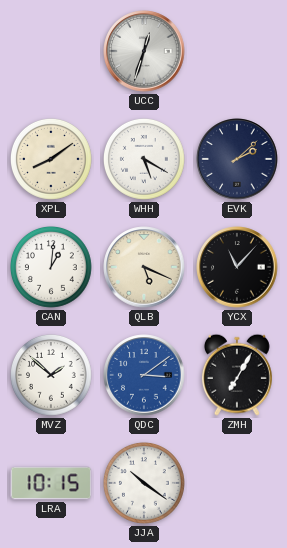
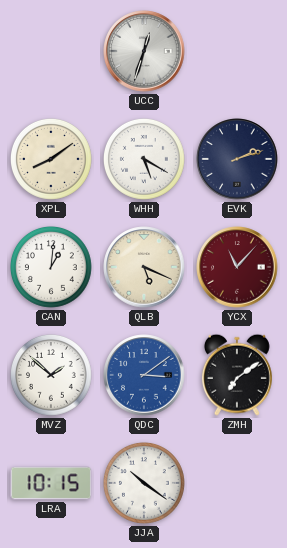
EVK: 2:08 -> 2:12
YCX dial: black -> burgundy
ZMH: 7:05 -> 7:09
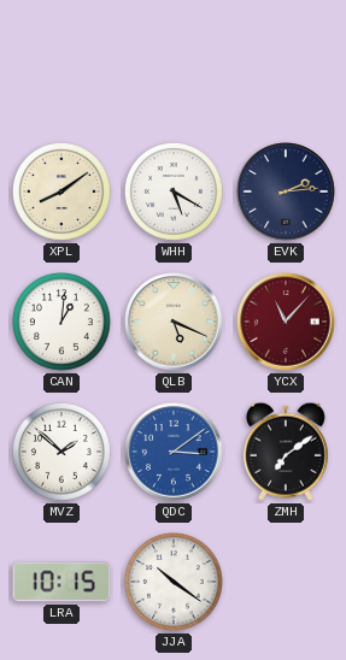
UCC: 12:33 -> none
EVK: 2:12 -> 2:14
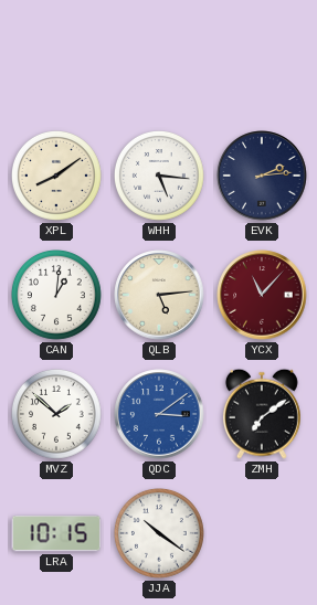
WHH: 5:20 -> 5:16
QLB: 5:19 -> 5:14
